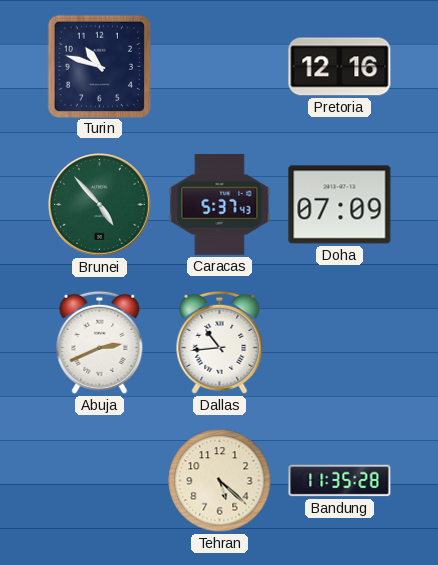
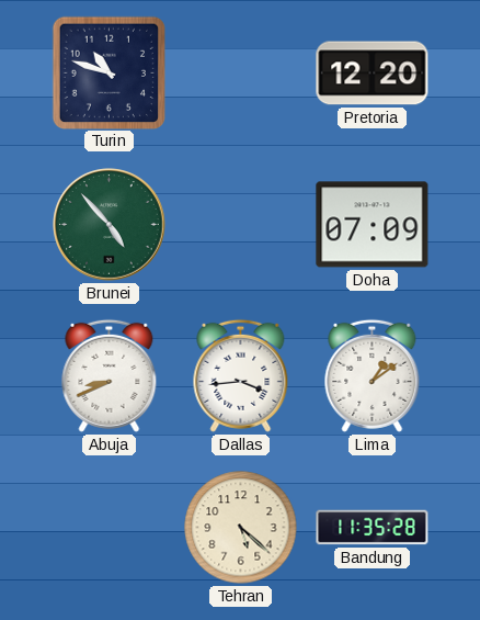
Pretoria: 12:16 -> 12:20
Caracas: 5:37 -> none
Abuja: 2:41 -> 8:41
Dallas: 10:44 -> 3:44
Lima: none -> 1:09
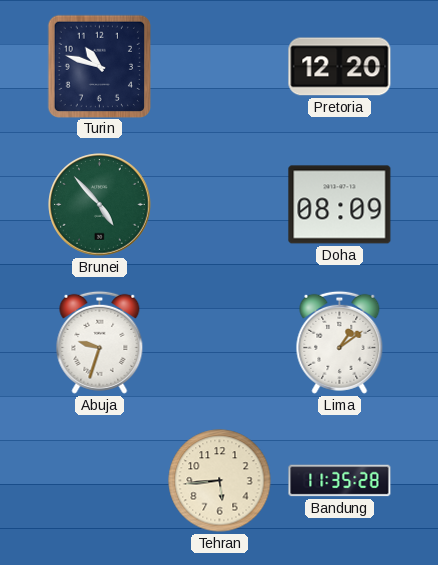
Doha: 07:09 -> 08:09
Abuja: 8:41 -> 9:33
Dallas: 3:44 -> none
Tehran: 5:22 -> 5:44
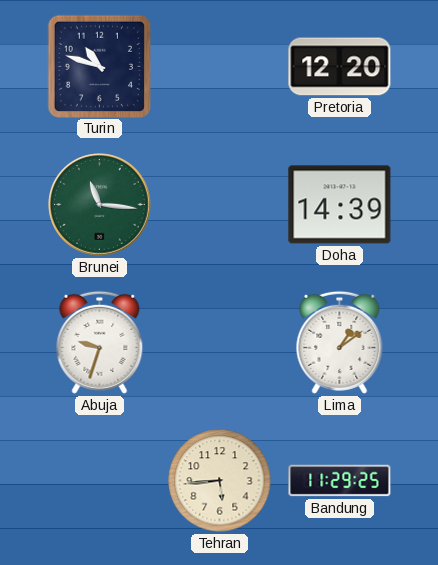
Brunei: 4:53 -> 11:16
Doha: 08:09 -> 14:39
Bandung: 11:35 -> 11:29
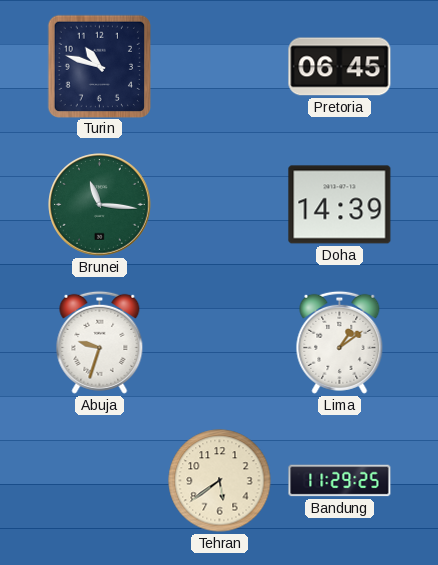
Pretoria: 12:20 -> 06:45
Tehran: 5:44 -> 5:39
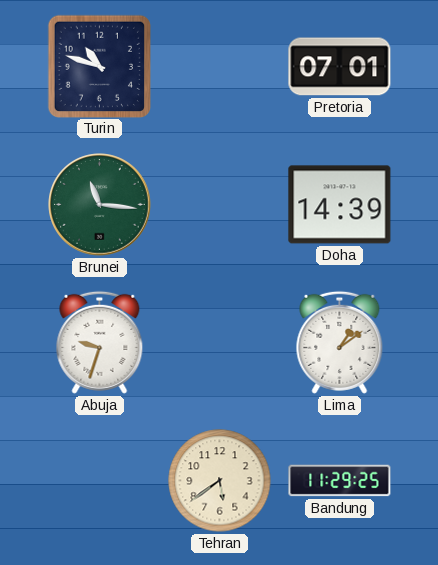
Pretoria: 06:45 -> 07:01
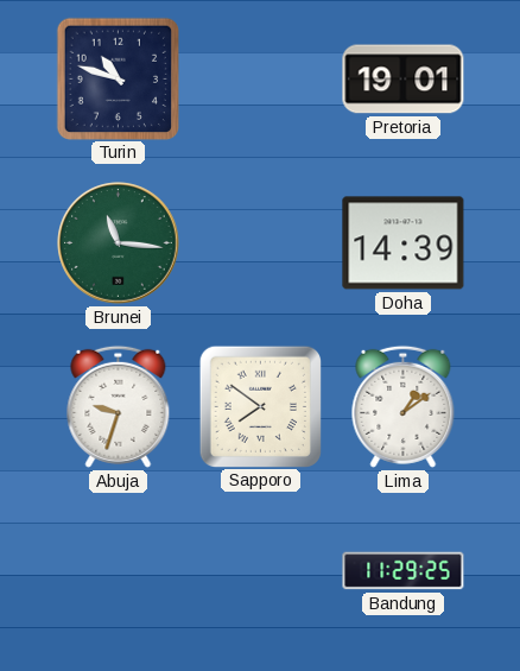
Pretoria: 07:01 -> 19:01
Sapporo: none -> 7:51
Tehran: 5:39 -> none
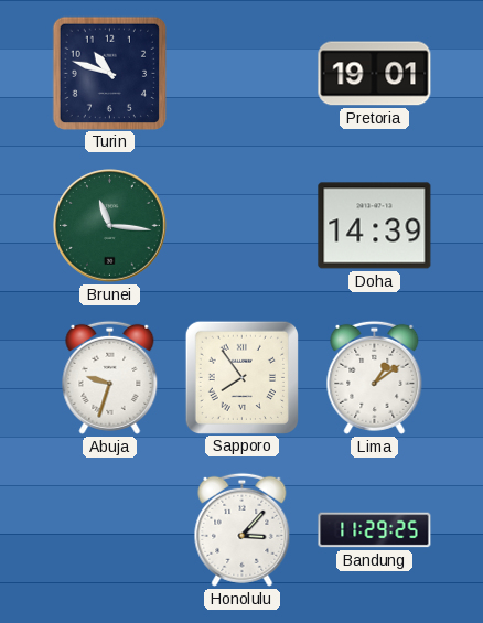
Sapporo: 7:51 -> 7:54
Honolulu: none -> 3:07
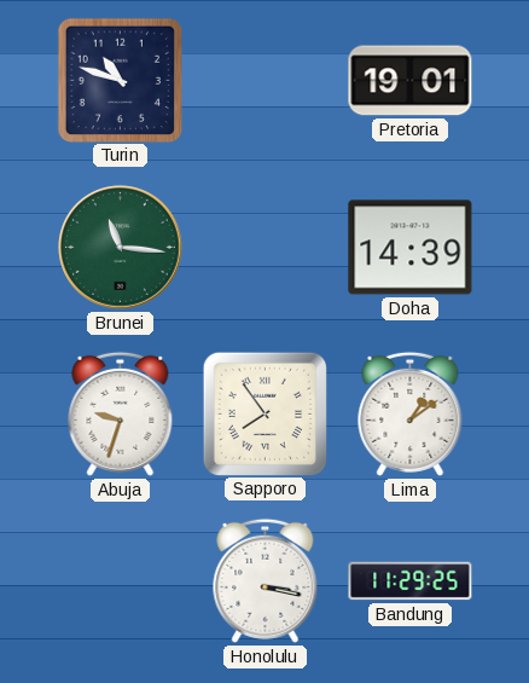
Honolulu: 3:07 -> 3:17
